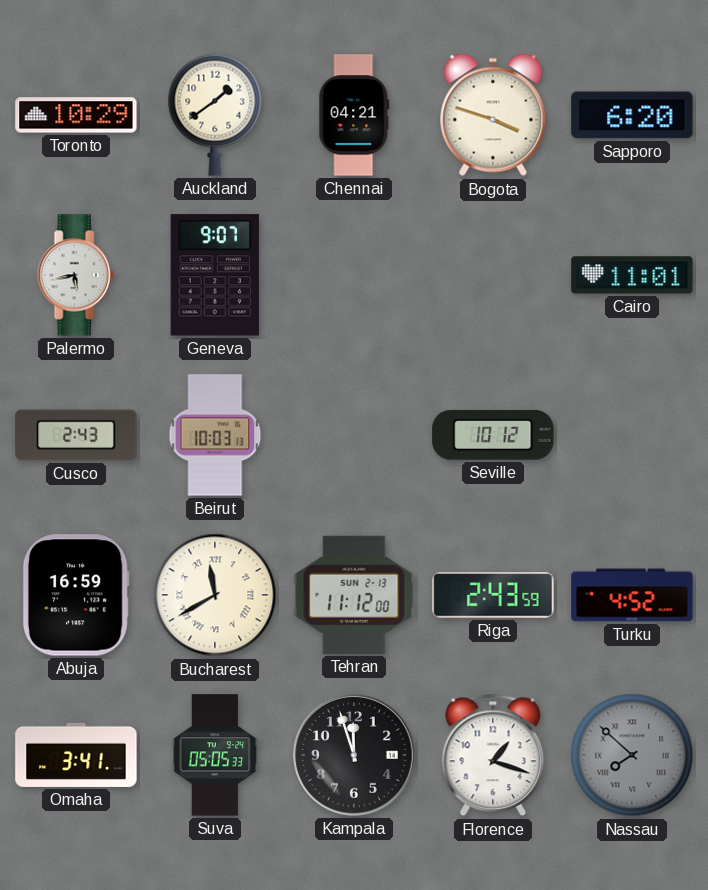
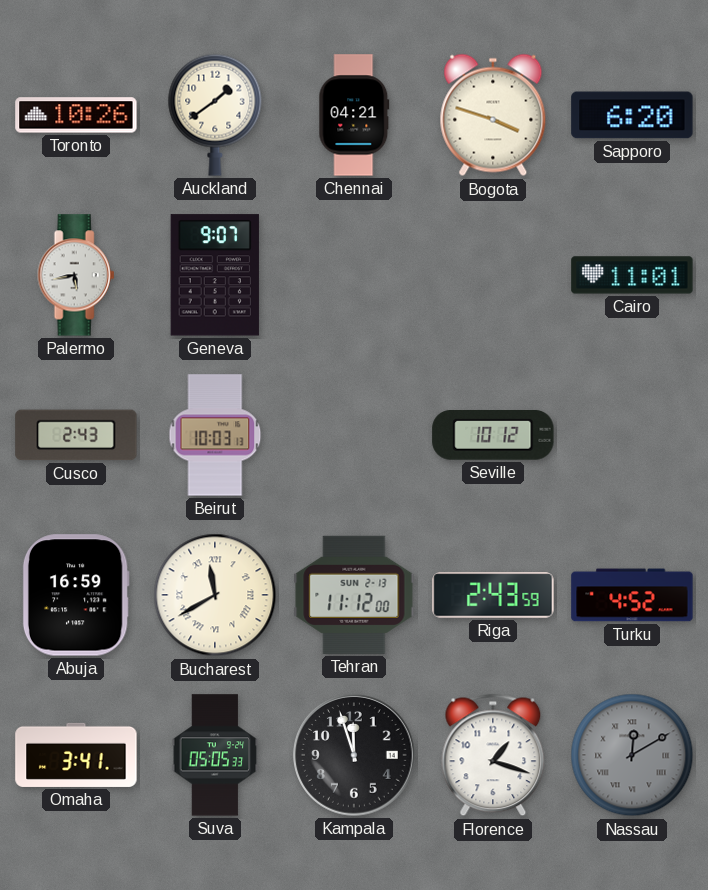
Toronto: 10:29 -> 10:26
Nassau: 7:52 -> 12:10
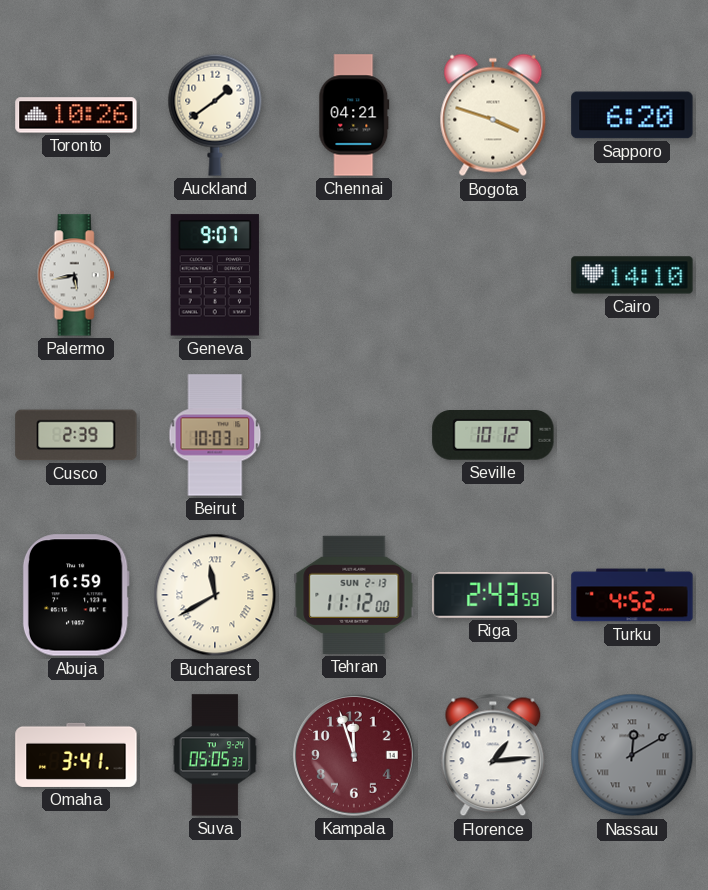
Cairo: 11:01 -> 14:10
Cusco: 2:43 -> 2:39
Kampala dial: black -> burgundy
Florence: 1:18 -> 1:14
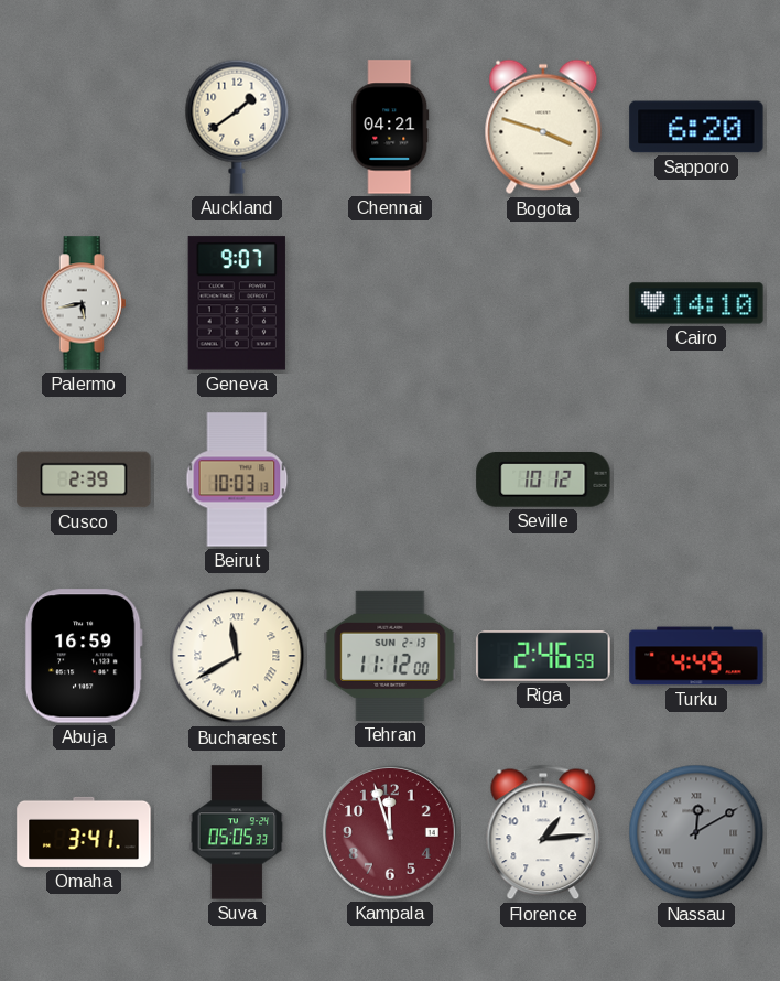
Toronto: 10:26 -> none
Riga: 2:43 -> 2:46
Turku: 4:52 -> 4:49
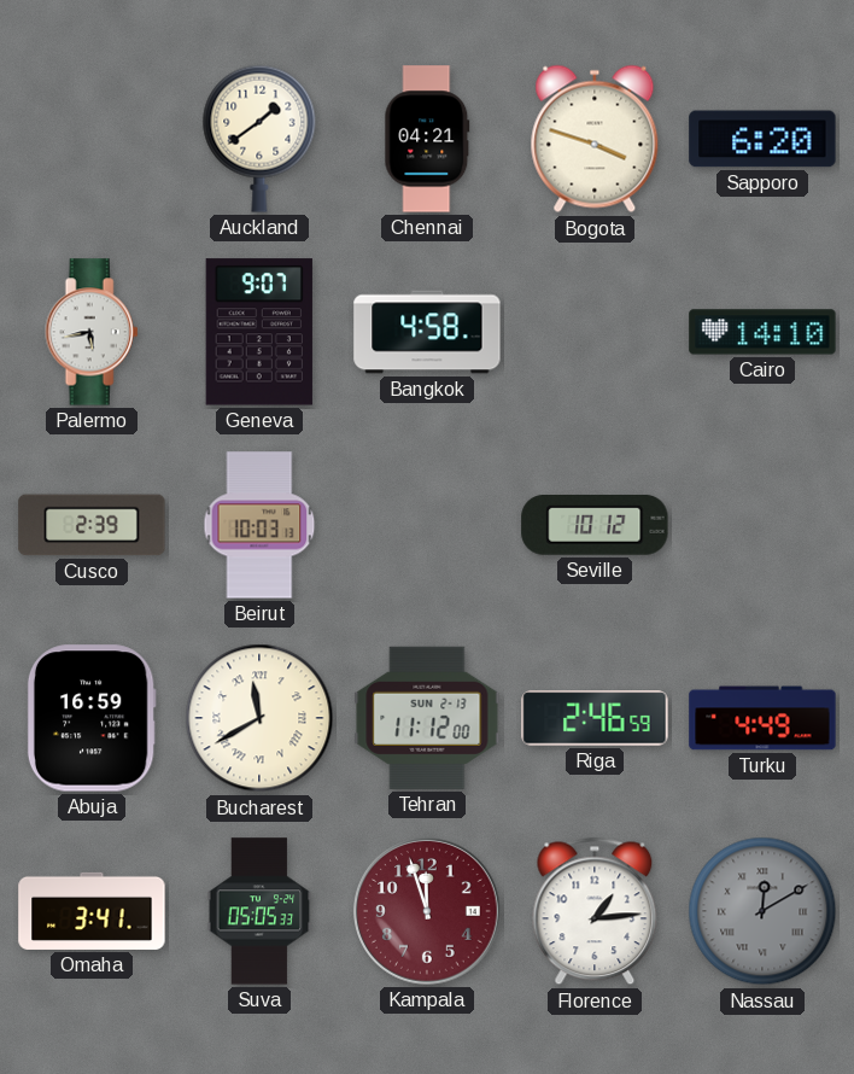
Bangkok: none -> 4:58
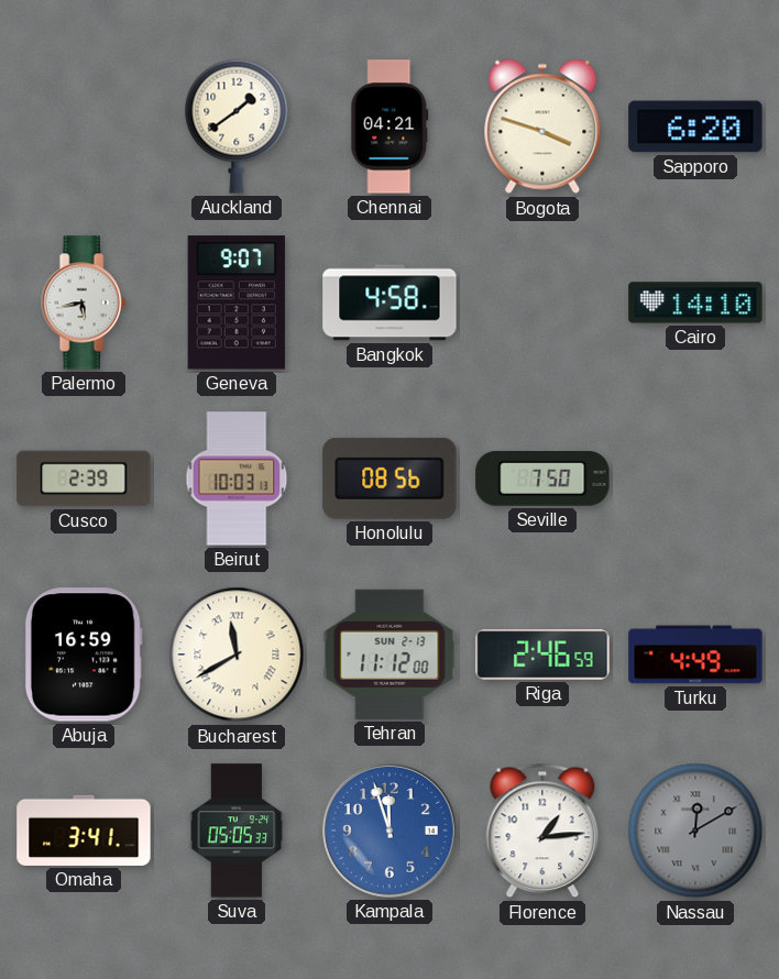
Honolulu: none -> 08:56
Seville: 10:12 -> 7:50
Kampala dial: burgundy -> blue
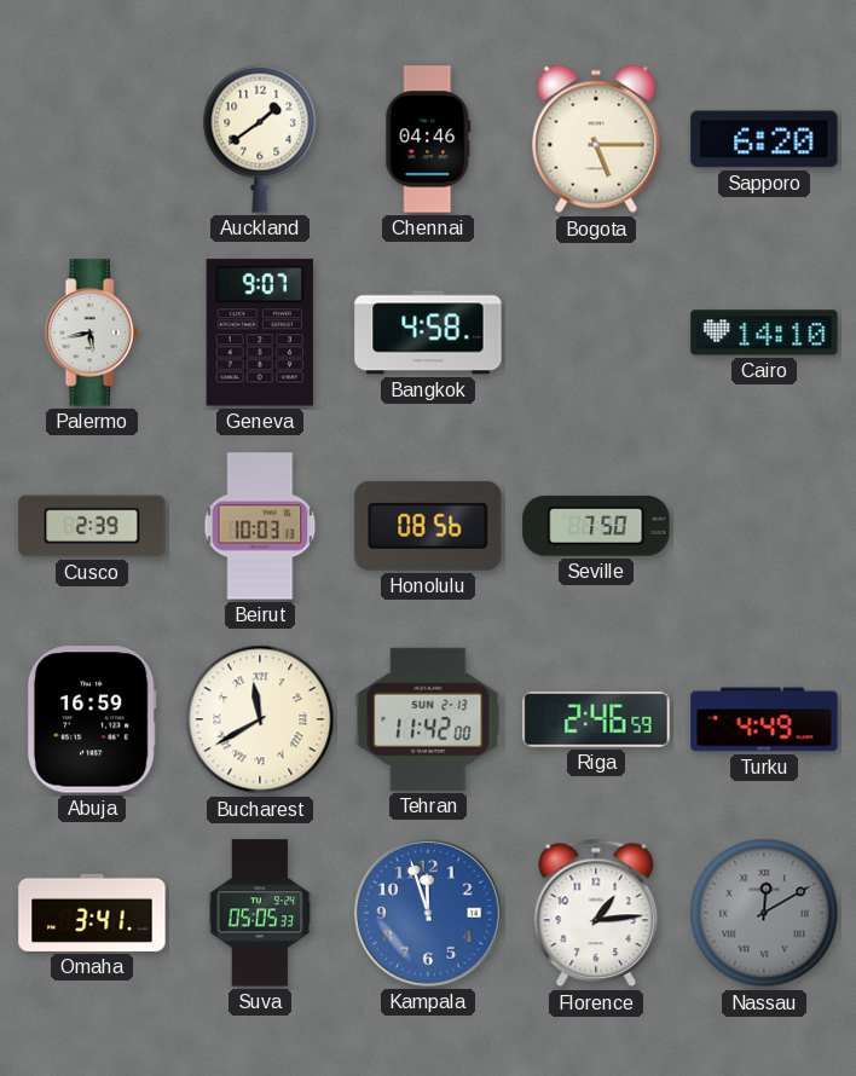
Chennai: 04:21 -> 04:46
Bogota: 3:48 -> 5:15
Tehran: 11:12 -> 11:42
